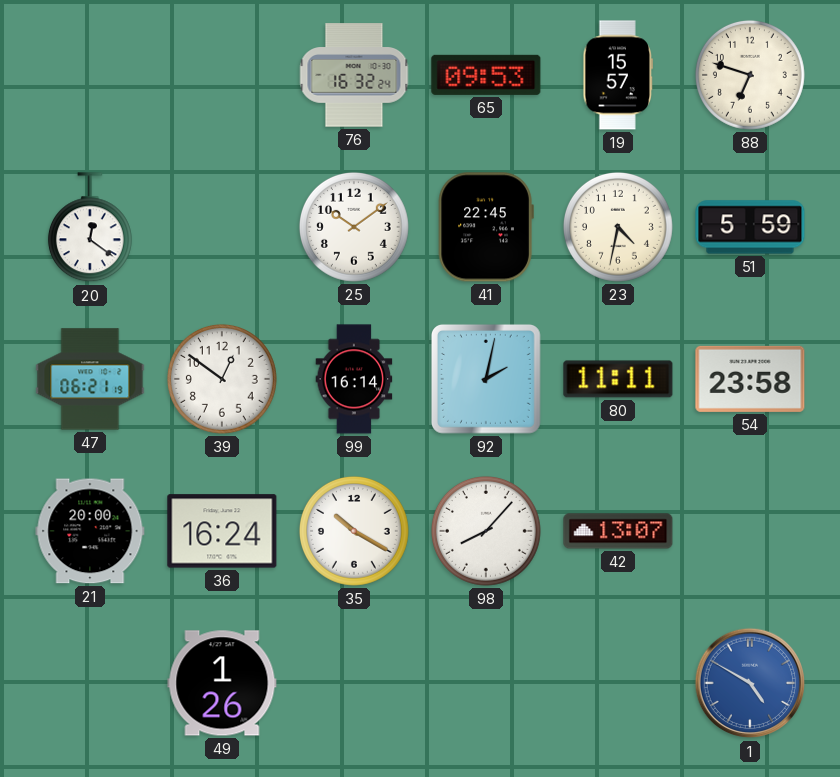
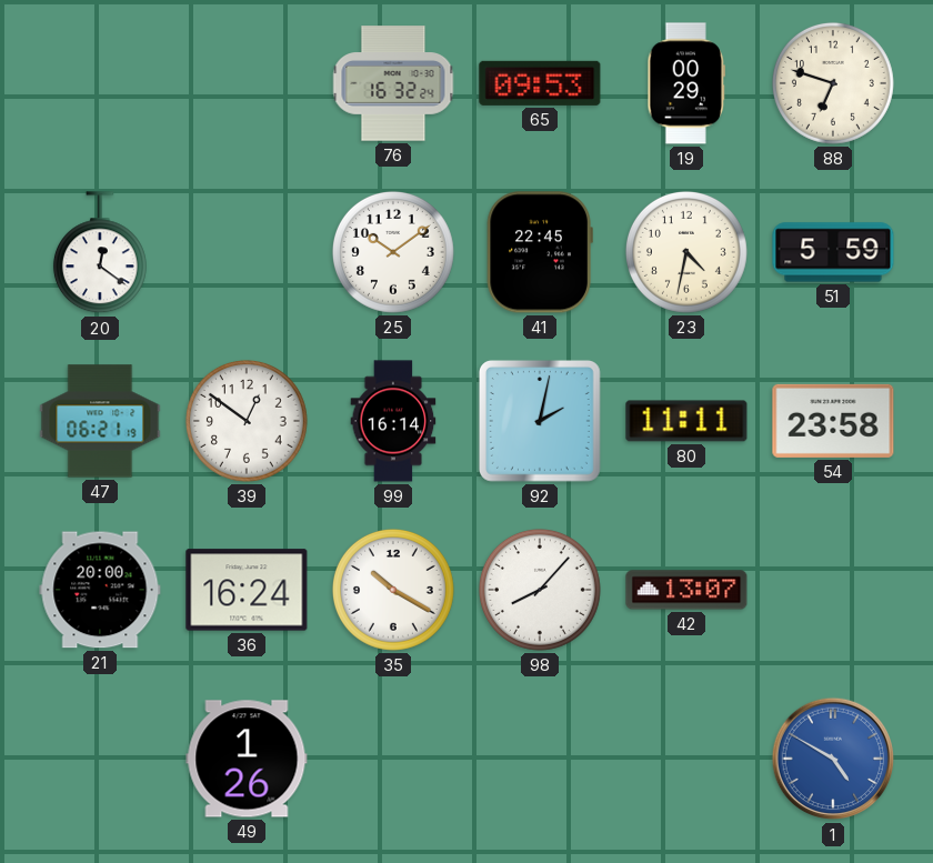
19: 15:57 -> 00:29
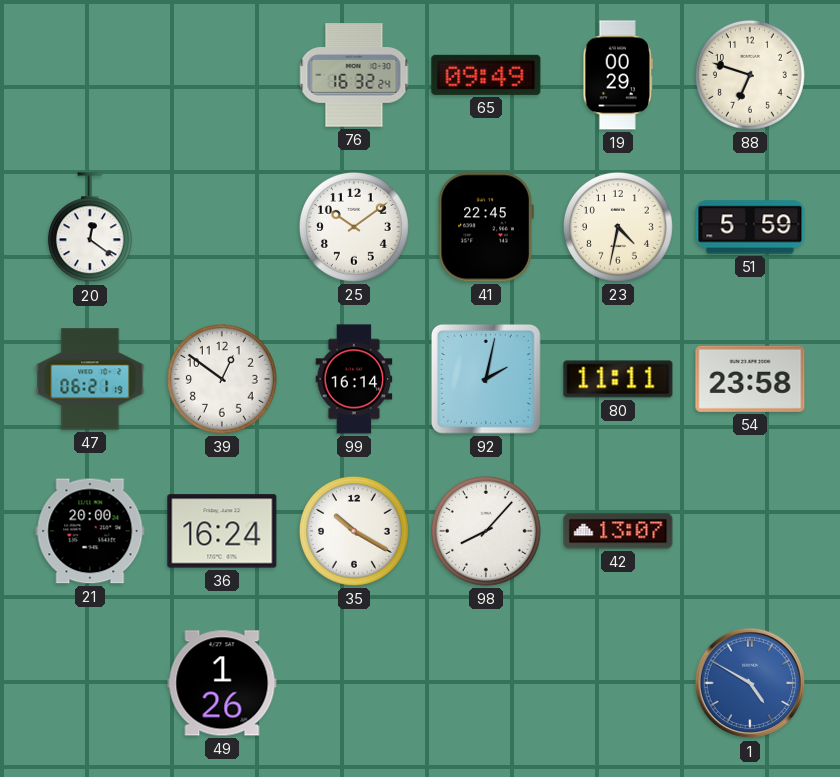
65: 09:53 -> 09:49
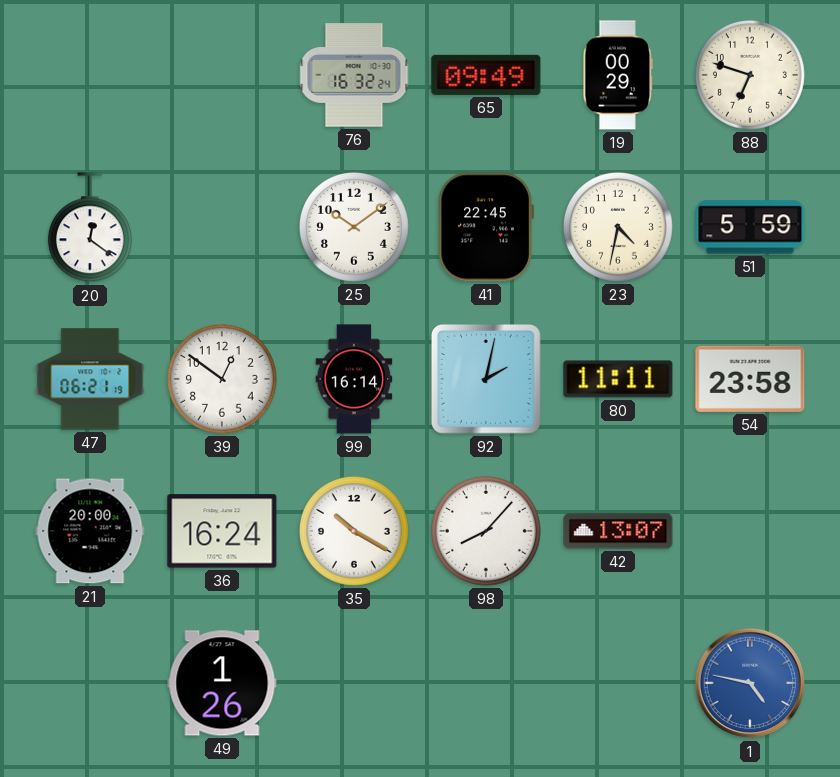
1: 4:50 -> 4:47
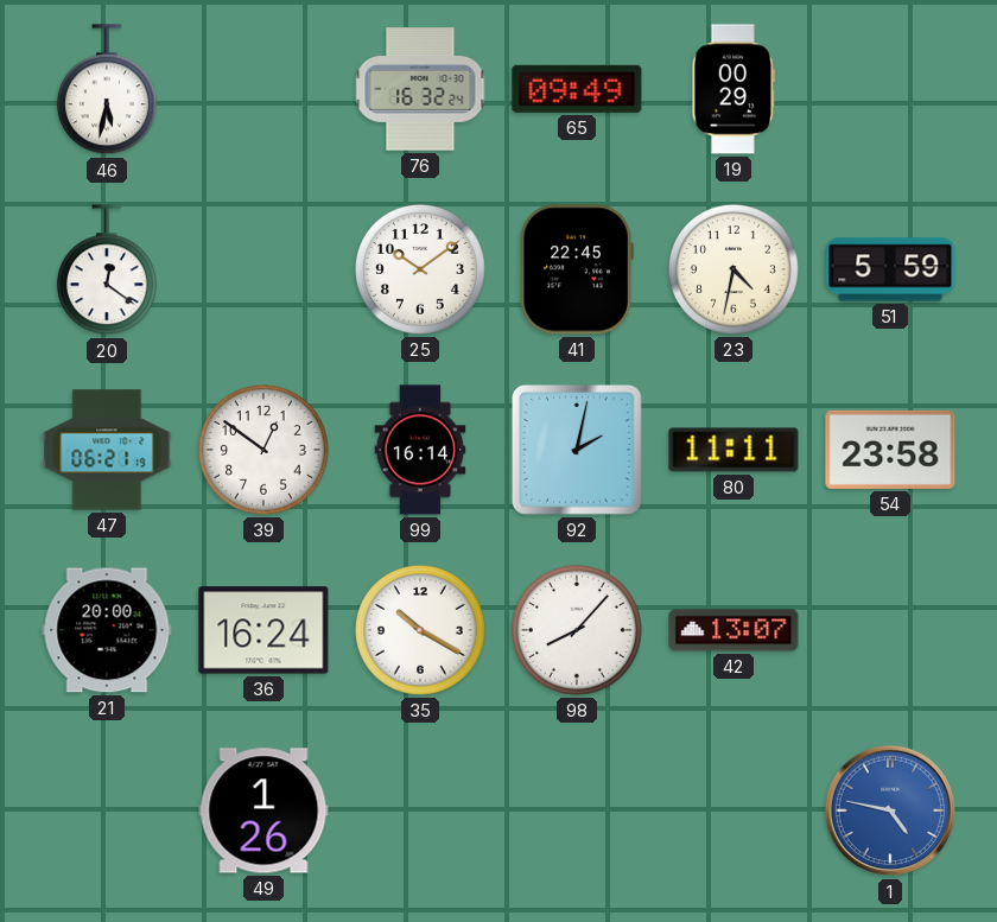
46: none -> 5:32
88: 6:48 -> none
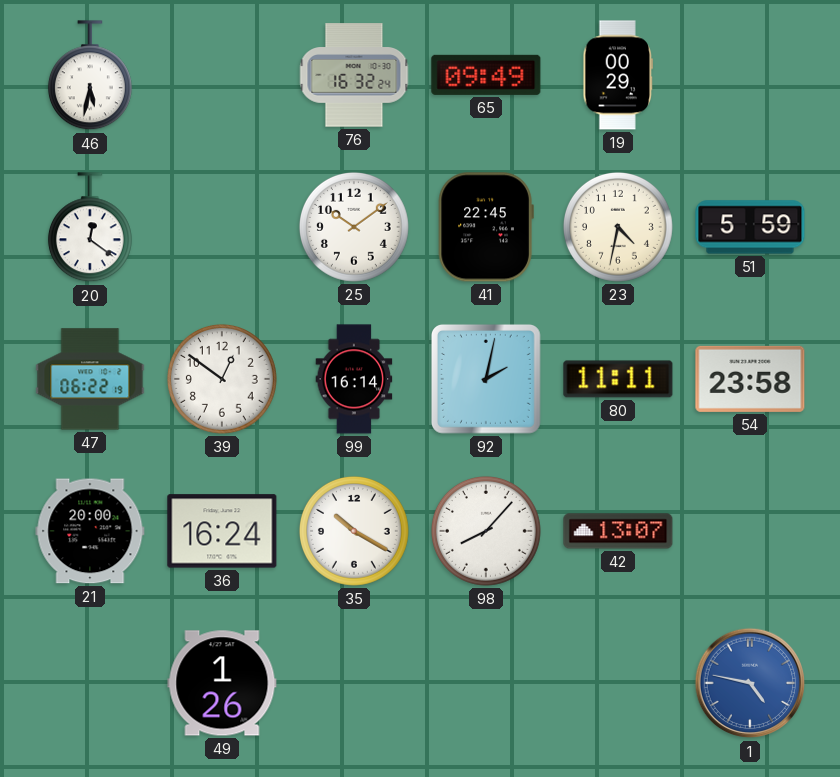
47: 06:21 -> 06:22
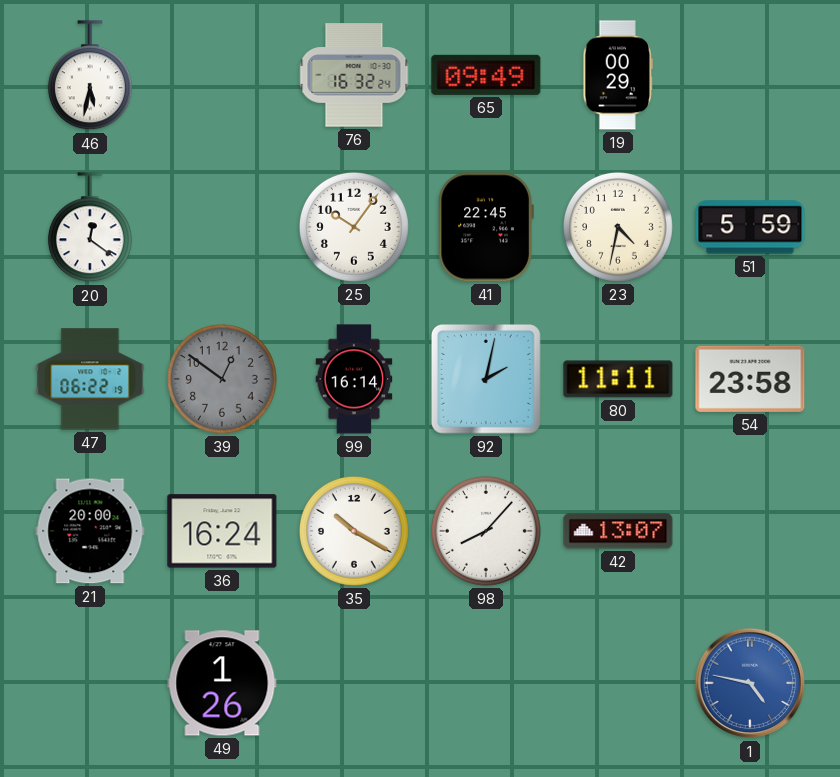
25: 10:09 -> 10:06
39 dial: white -> grey
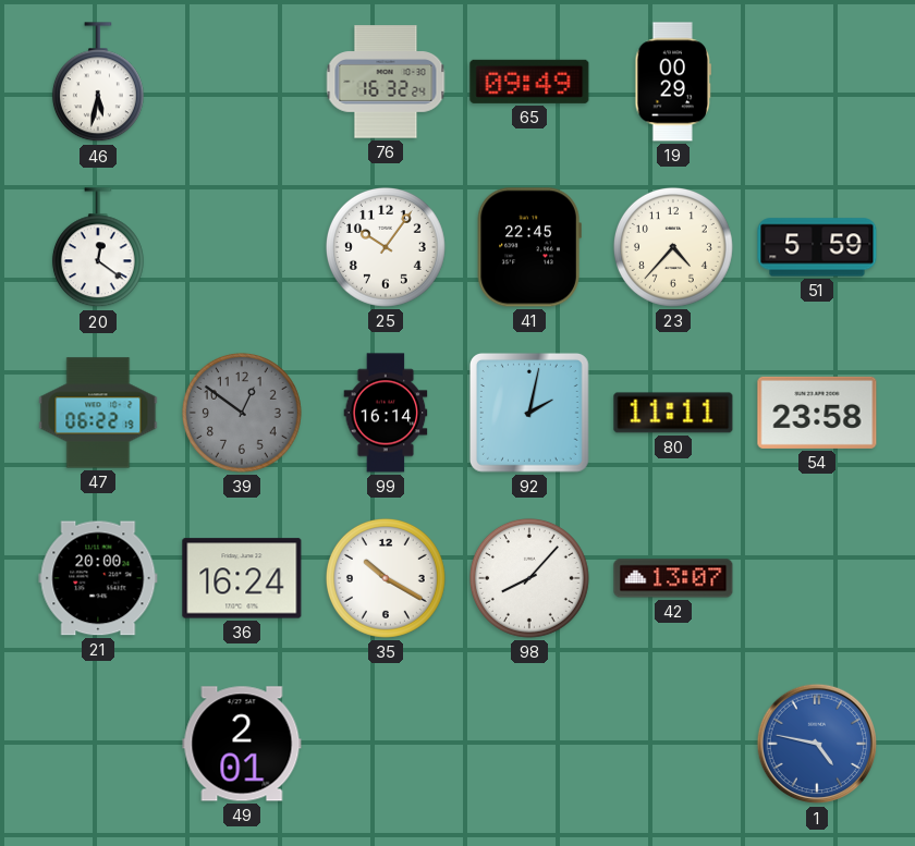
23: 4:32 -> 4:37
49: 1:26 -> 2:01
